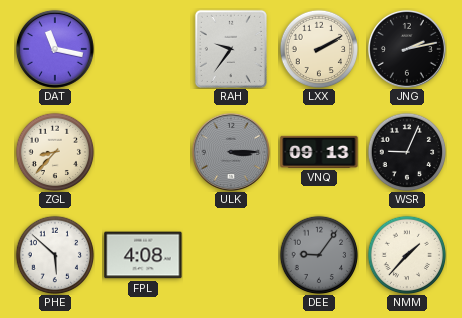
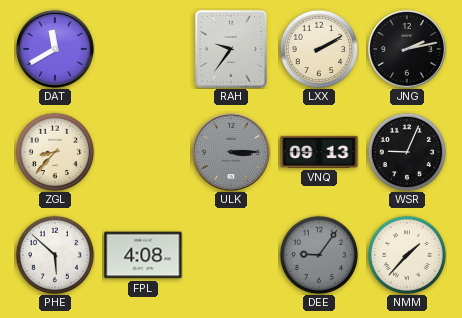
DAT: 11:17 -> 11:40
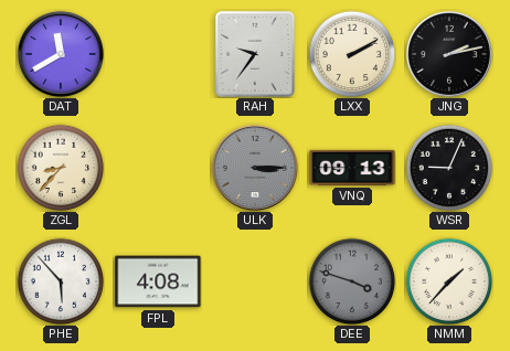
PHE: 5:52 -> 5:53
DEE: 9:06 -> 3:48
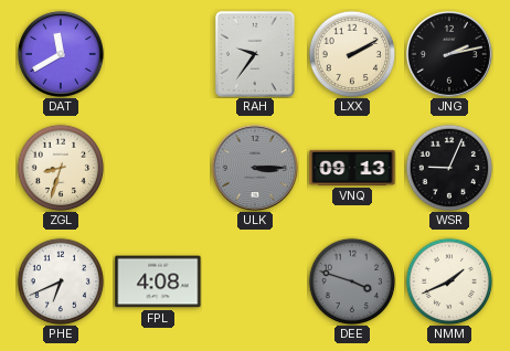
ZGL: 8:37 -> 8:33
PHE: 5:53 -> 6:41
NMM: 1:37 -> 1:41
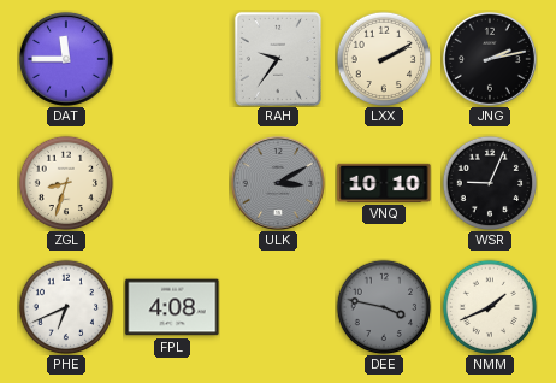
DAT: 11:40 -> 11:45
ULK: 3:15 -> 3:10
VNQ: 09:13 -> 10:10
DEE: 3:48 -> 3:47
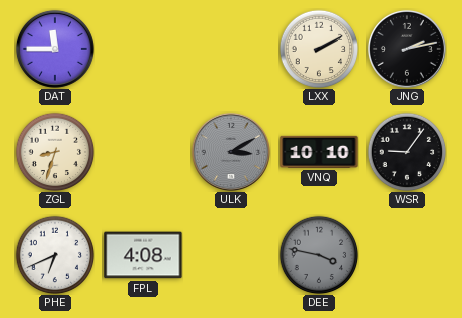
RAH: 9:36 -> none
WSR: 9:04 -> 9:06
NMM: 1:41 -> none
